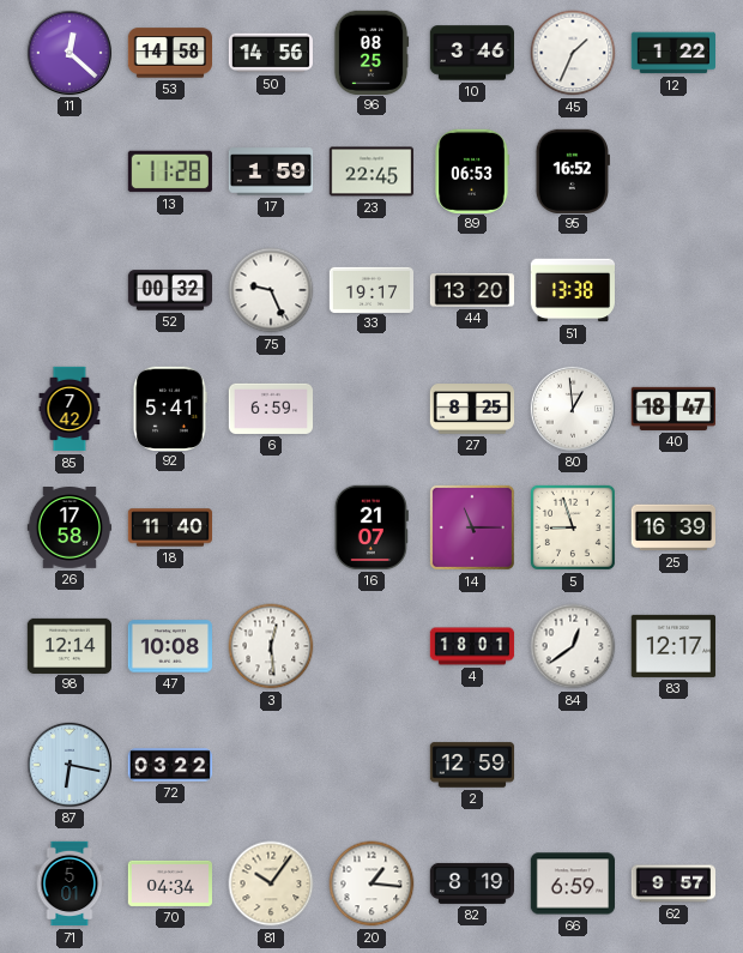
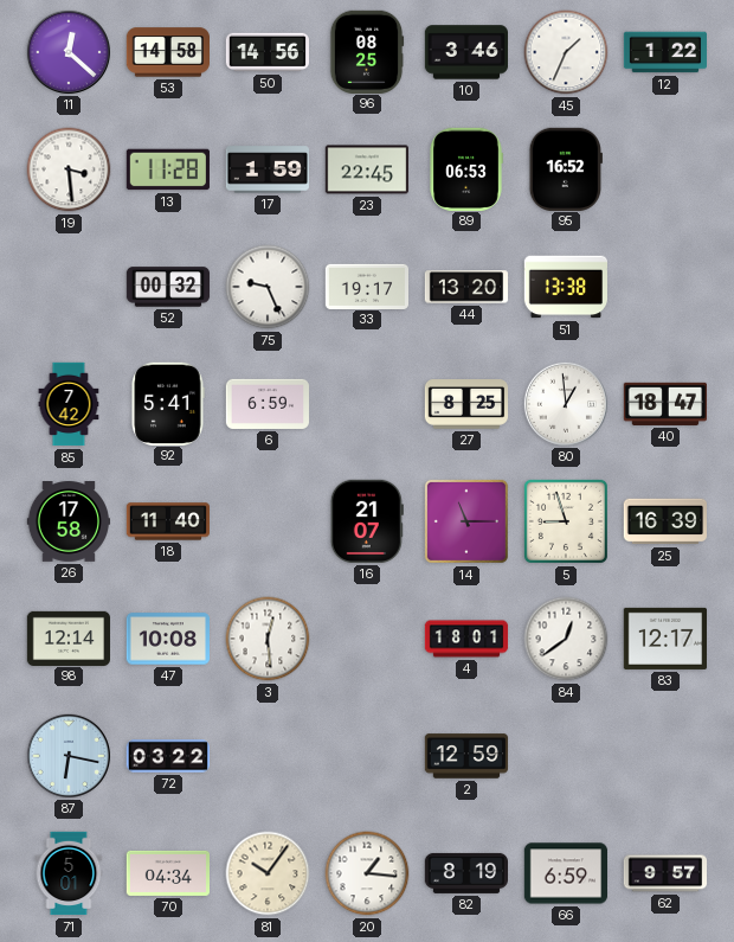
19: none -> 3:29
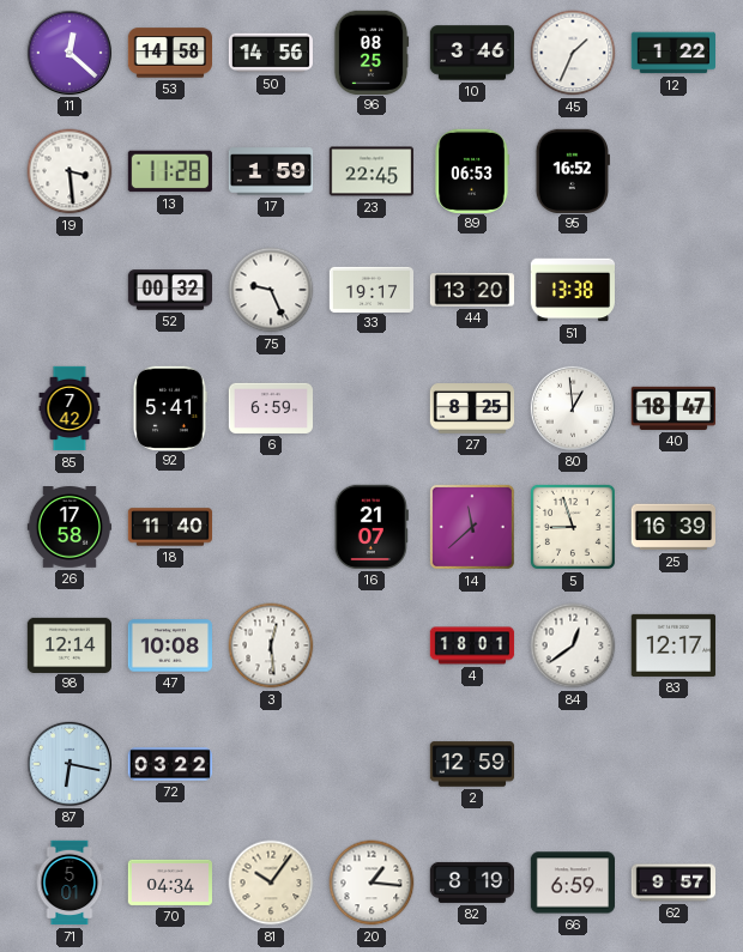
14: 11:15 -> 11:38
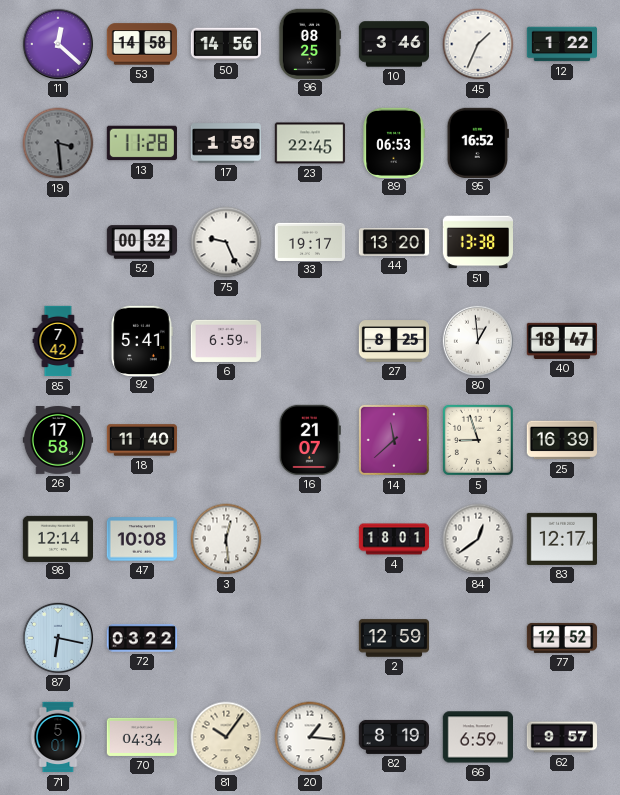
19 dial: white -> grey
77: none -> 12:52
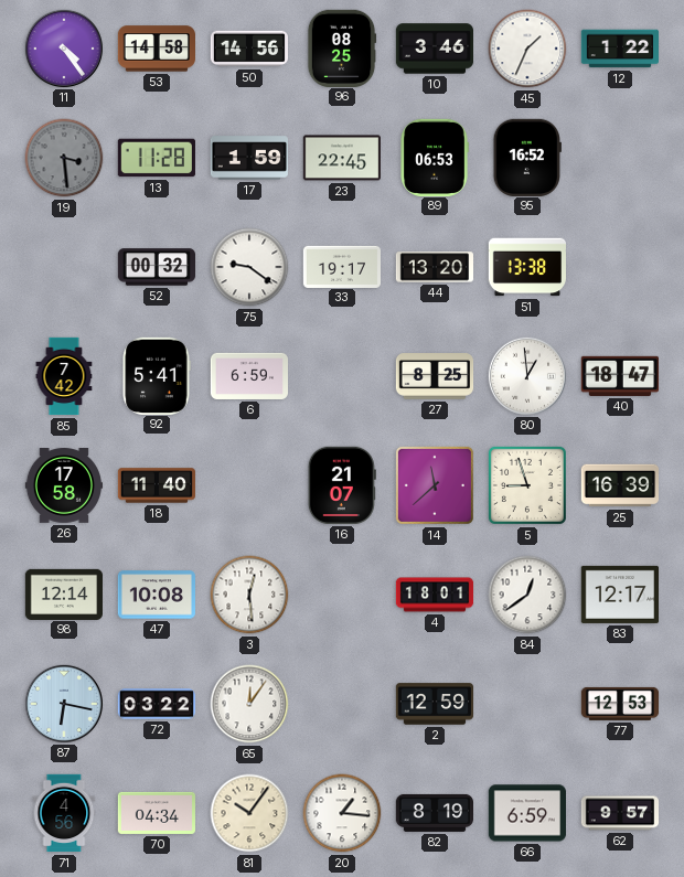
11: 12:22 -> 4:24
75: 9:26 -> 9:21
65: none -> 12:06
77: 12:52 -> 12:53
71: 5:01 -> 4:56
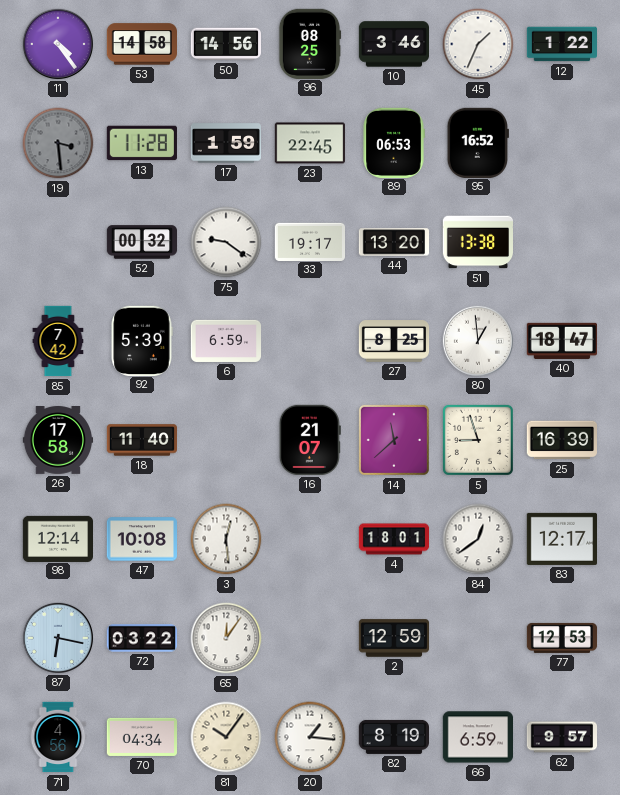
92: 5:41 -> 5:39
